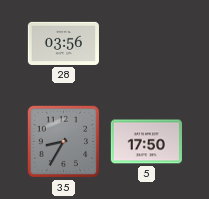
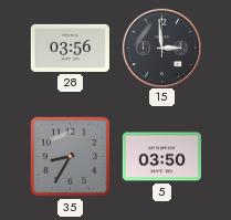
15: none -> 2:59
5: 17:50 -> 03:50
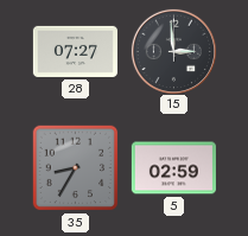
28: 03:56 -> 07:27
5: 03:50 -> 02:59
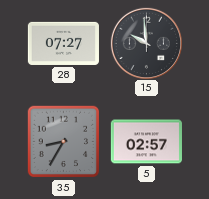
15: 2:59 -> 9:59
5: 02:59 -> 02:57
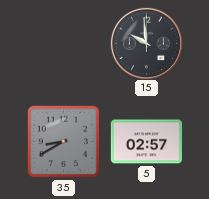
28: 07:27 -> none
35: 8:35 -> 8:40
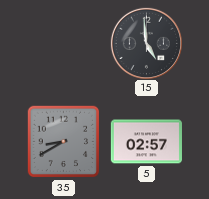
15: 9:59 -> 4:59
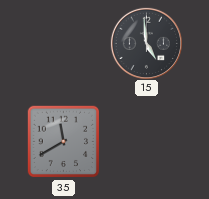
35: 8:40 -> 11:40
5: 02:57 -> none
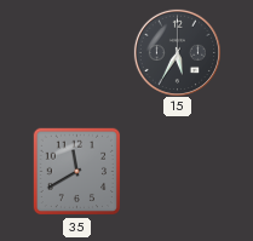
15: 4:59 -> 5:35
